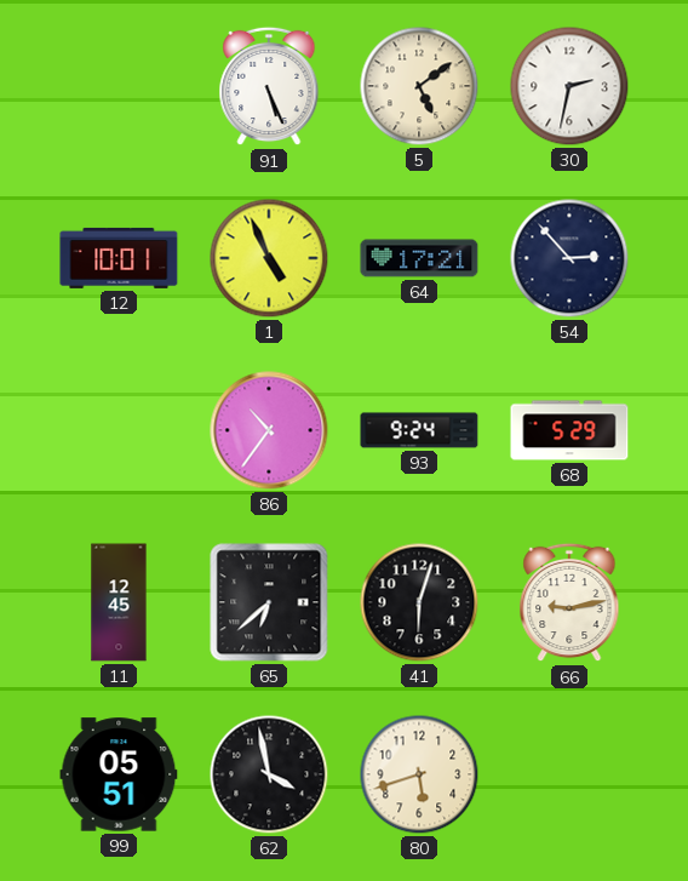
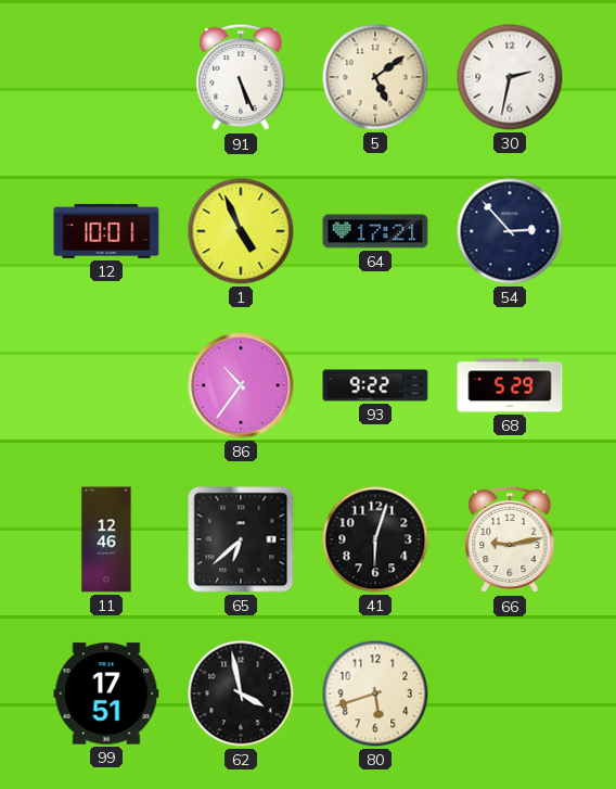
93: 9:24 -> 9:22
11: 12:45 -> 12:46
99: 05:51 -> 17:51
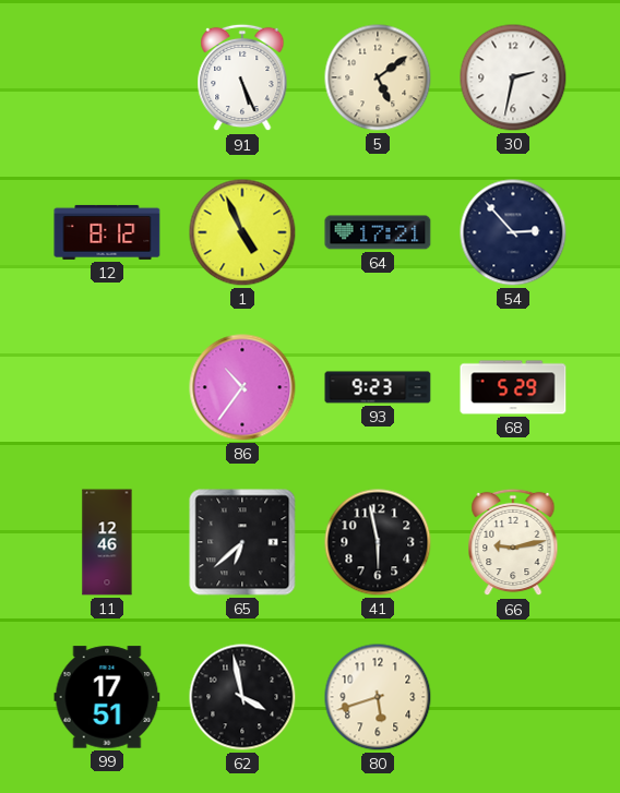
12: 10:01 -> 8:12
93: 9:22 -> 9:23
41: 6:03 -> 5:58
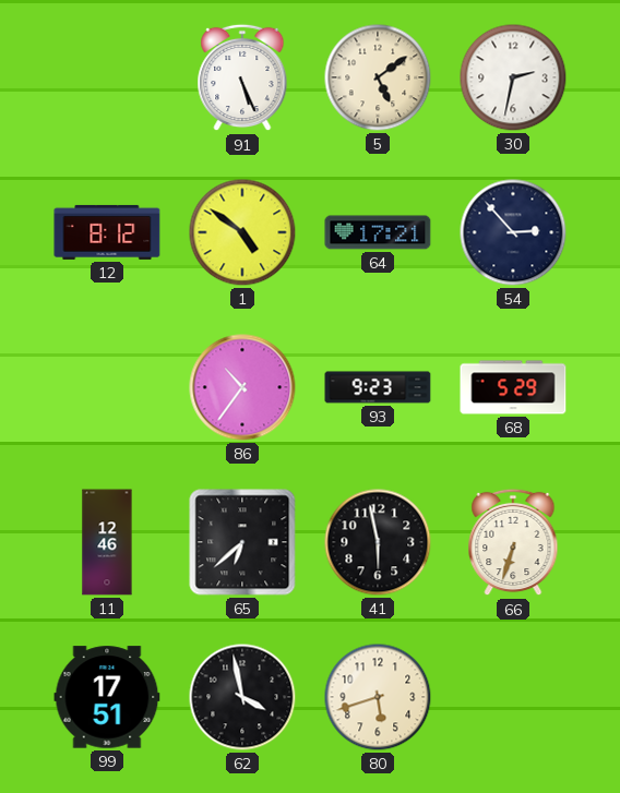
1: 4:56 -> 4:51
66: 9:13 -> 6:33
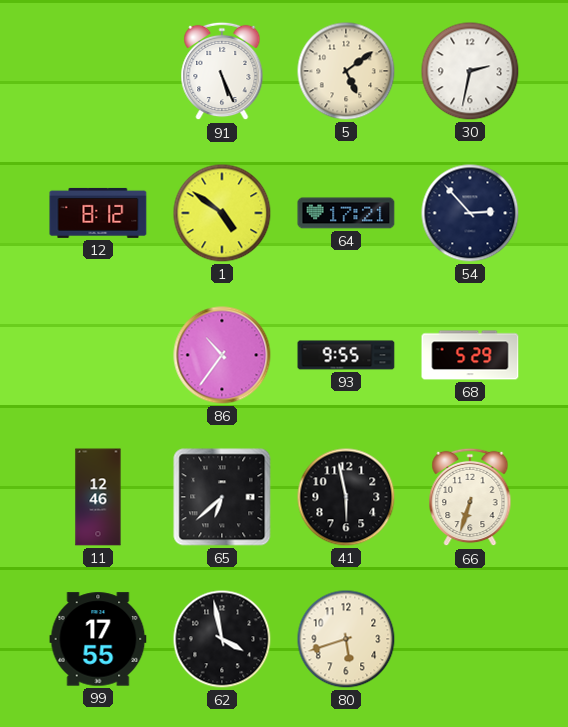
93: 9:23 -> 9:55
99: 17:51 -> 17:55
